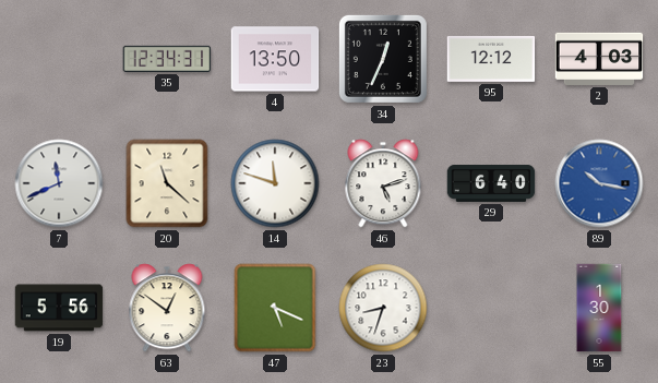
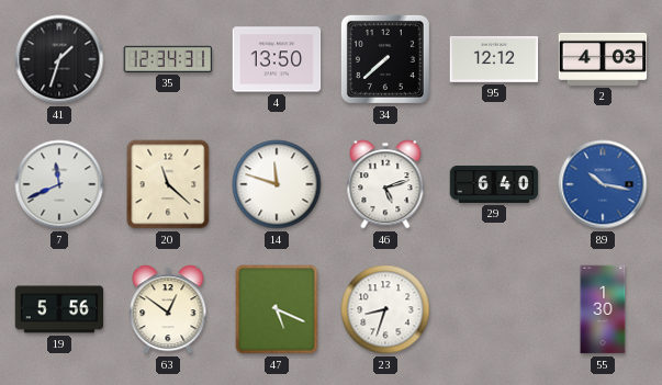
41: none -> 1:33
34: 12:34 -> 7:38
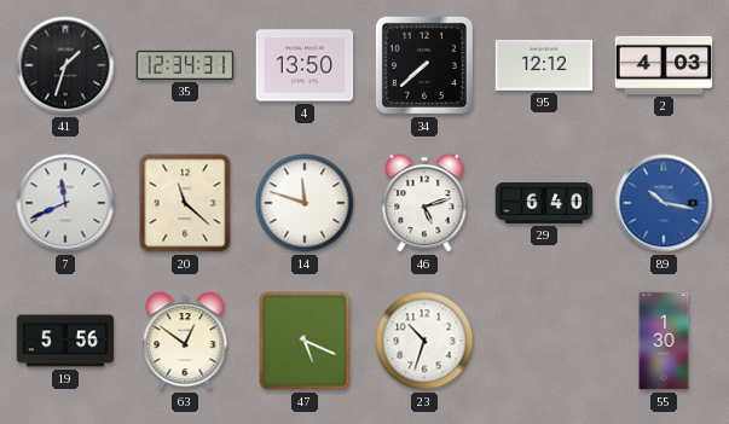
23: 8:33 -> 10:33
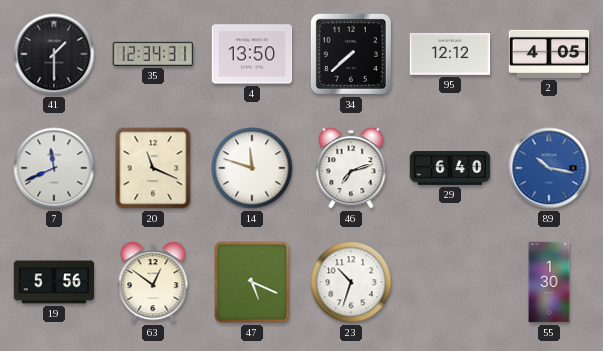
41: 1:33 -> 1:30
2: 4:03 -> 4:05
20: 11:22 -> 11:19
46: 5:12 -> 7:12
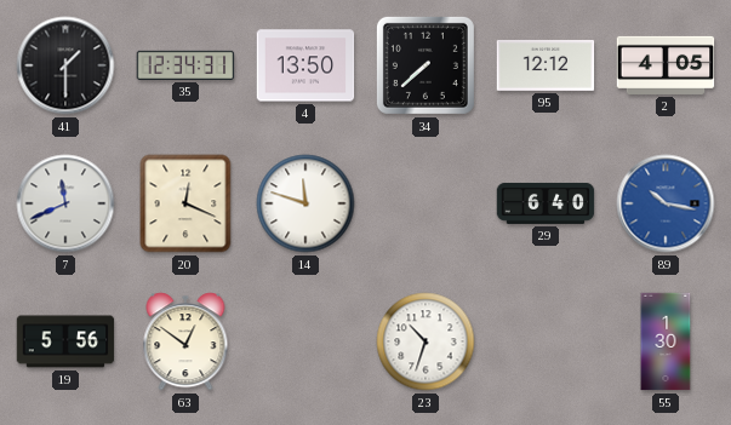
20: 11:19 -> 12:19
46: 7:12 -> none
47: 5:19 -> none
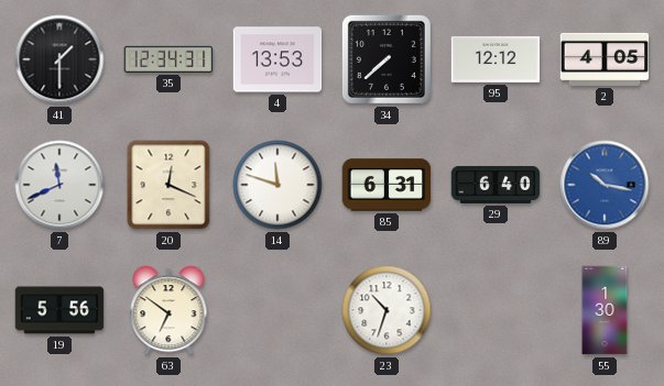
4: 13:50 -> 13:53
85: none -> 6:31
63: 12:51 -> 6:51
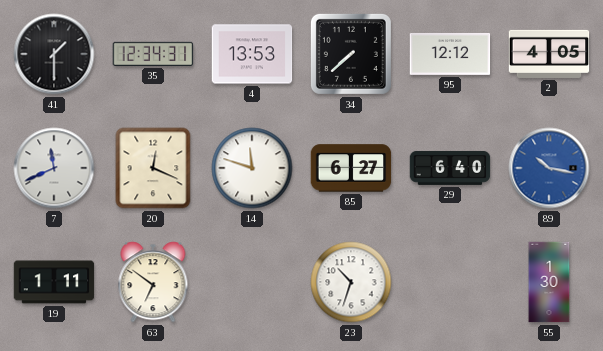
85: 6:31 -> 6:27
19: 5:56 -> 1:11
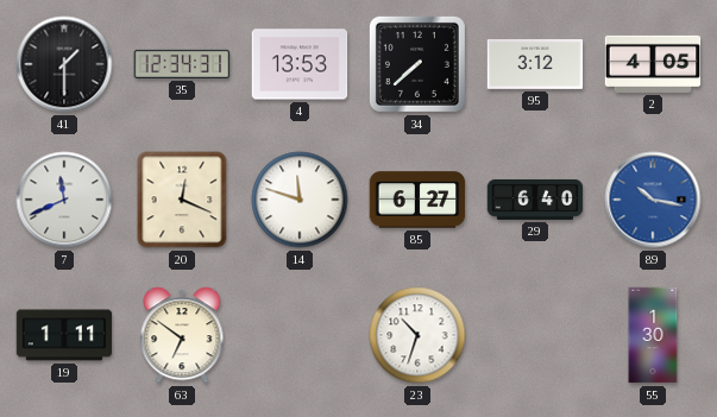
95: 12:12 -> 3:12
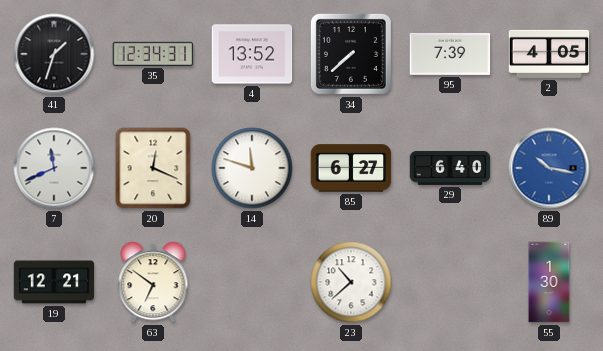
41: 1:30 -> 1:33
4: 13:53 -> 13:52
95: 3:12 -> 7:39
19: 1:11 -> 12:21
23: 10:33 -> 10:38
